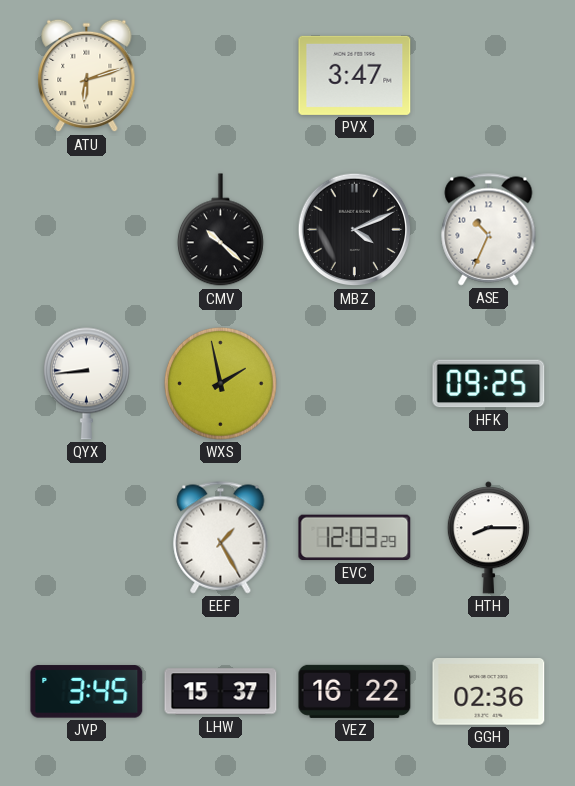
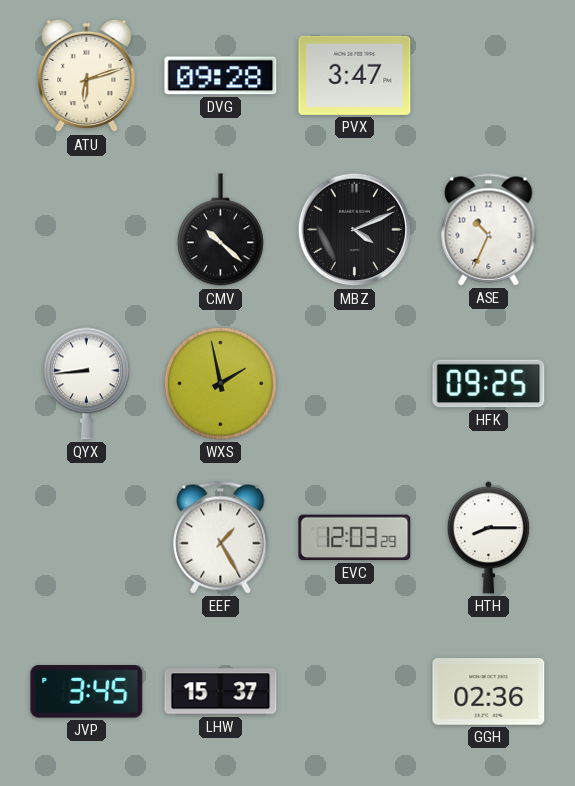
DVG: none -> 09:28
VEZ: 16:22 -> none
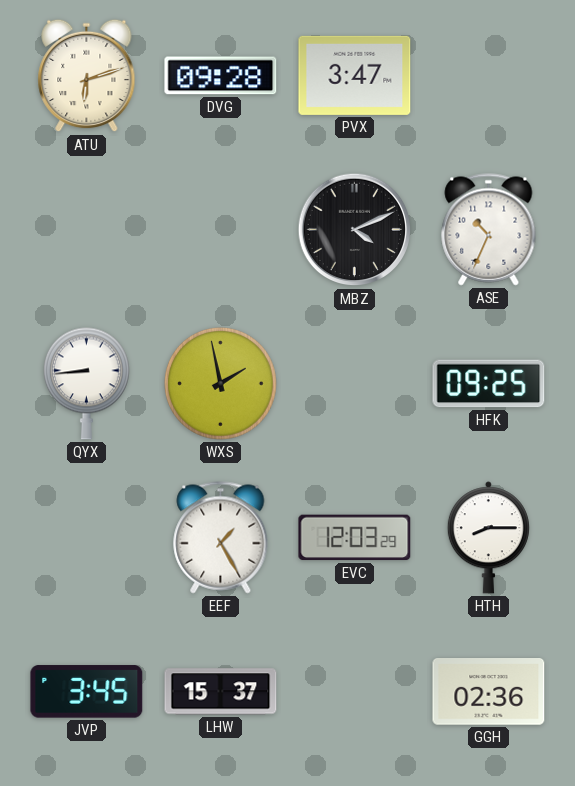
CMV: 10:22 -> none
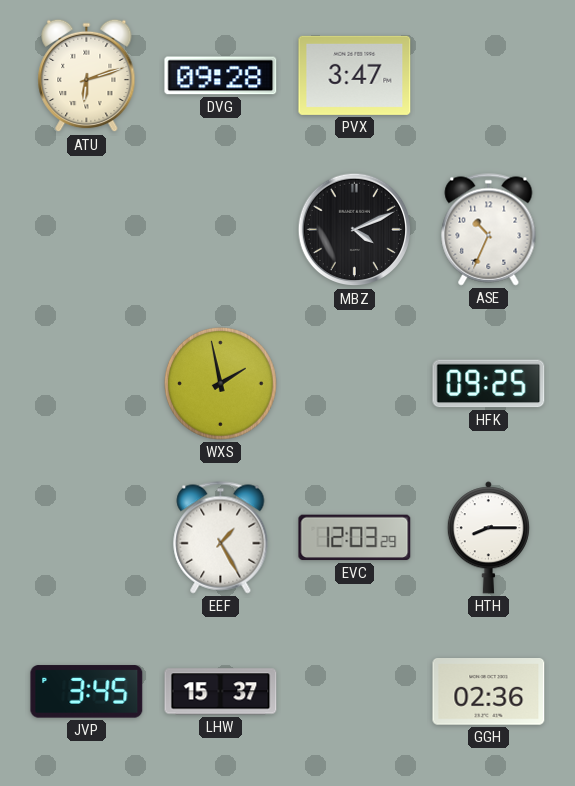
QYX: 8:44 -> none
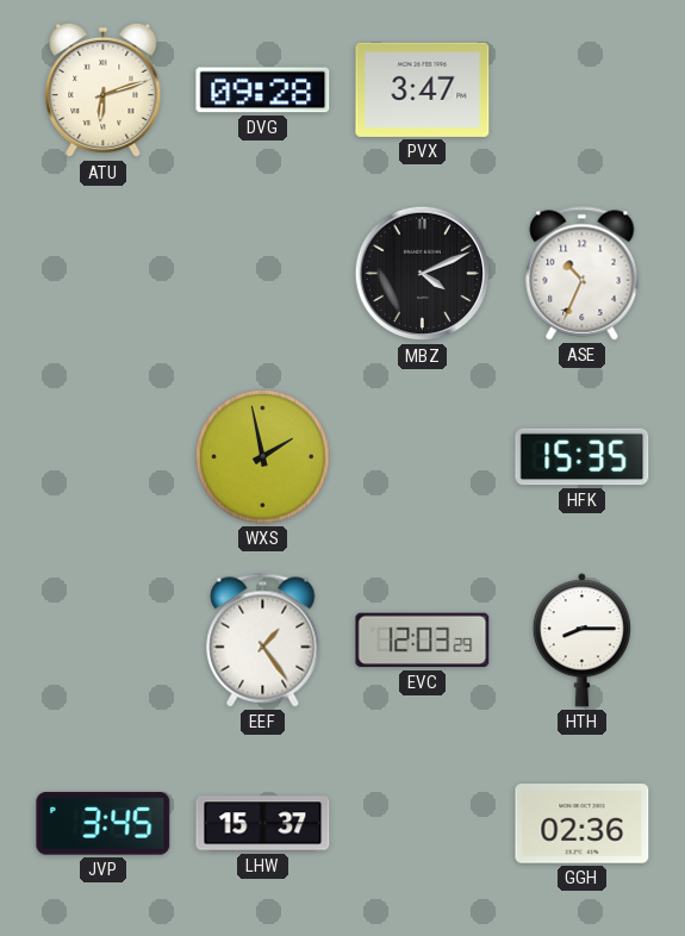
HFK: 09:25 -> 15:35
EEF: 1:25 -> 1:24
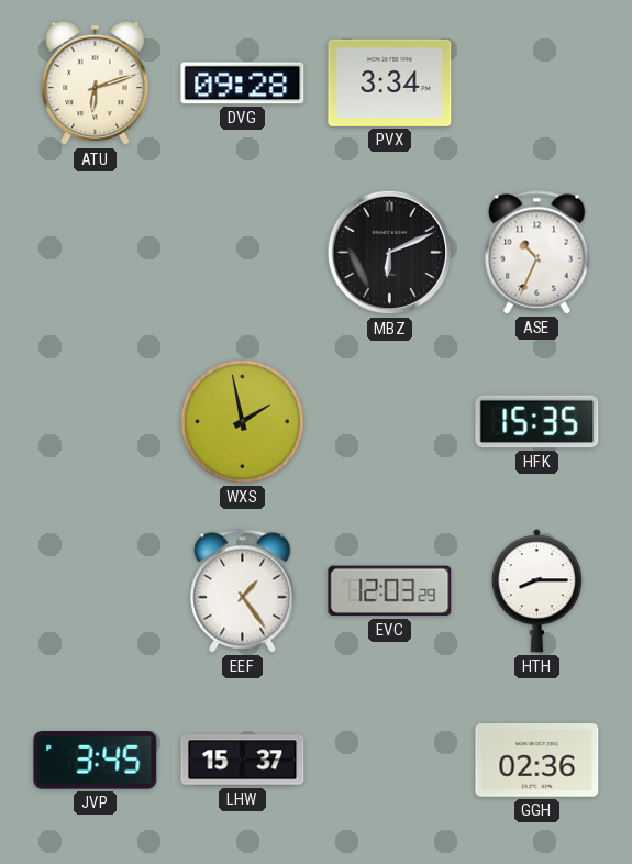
PVX: 3:47 -> 3:34
MBZ: 4:11 -> 6:11
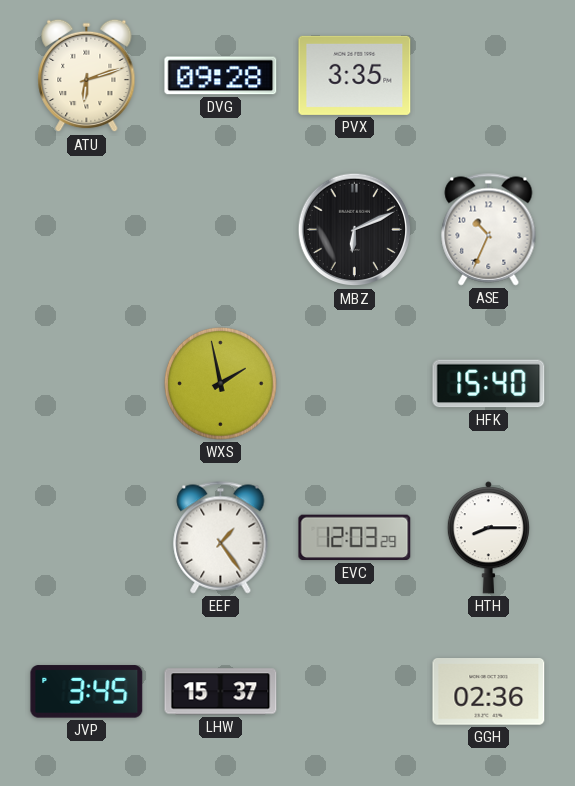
PVX: 3:34 -> 3:35
HFK: 15:35 -> 15:40
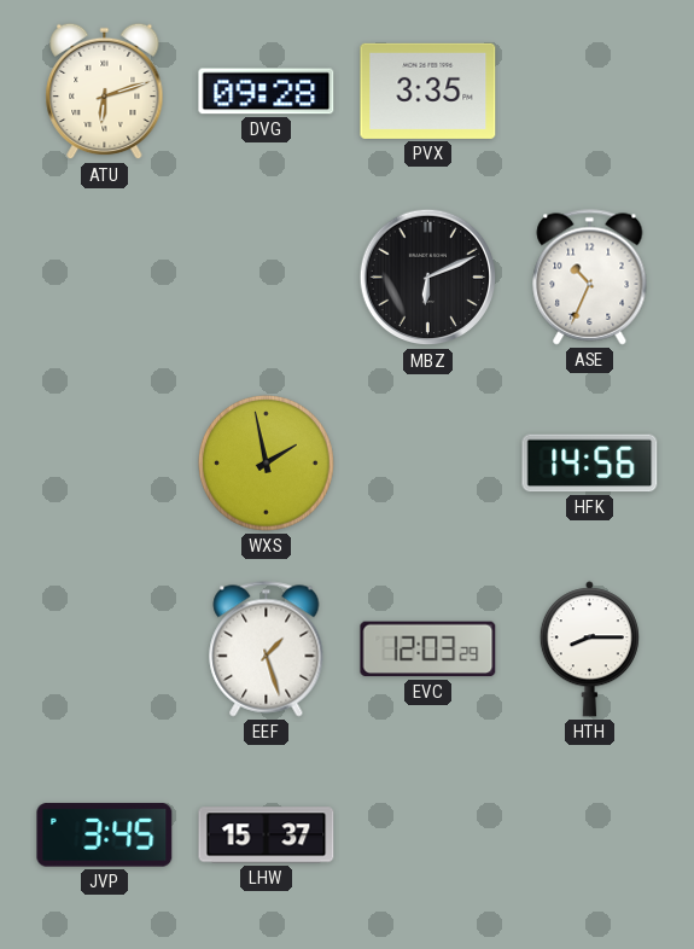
HFK: 15:40 -> 14:56
EEF: 1:24 -> 1:27
GGH: 02:36 -> none
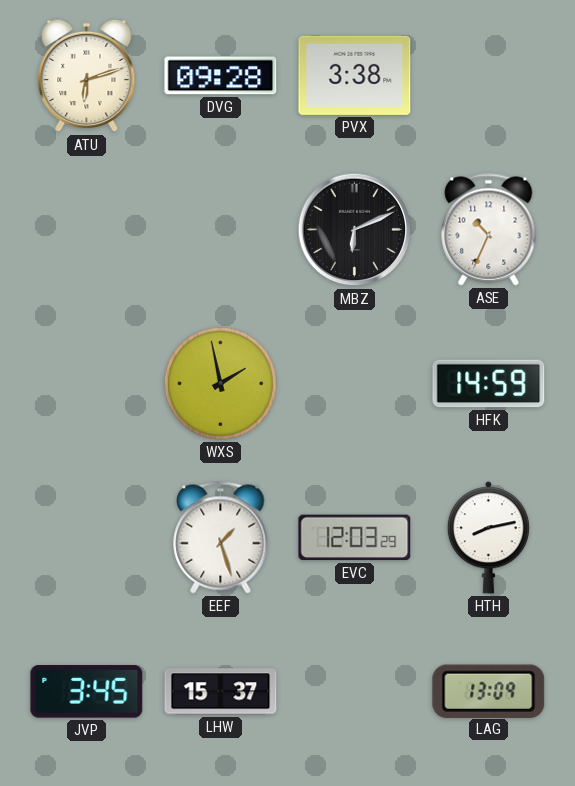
PVX: 3:35 -> 3:38
HFK: 14:56 -> 14:59
HTH: 8:15 -> 8:13
LAG: none -> 13:09
